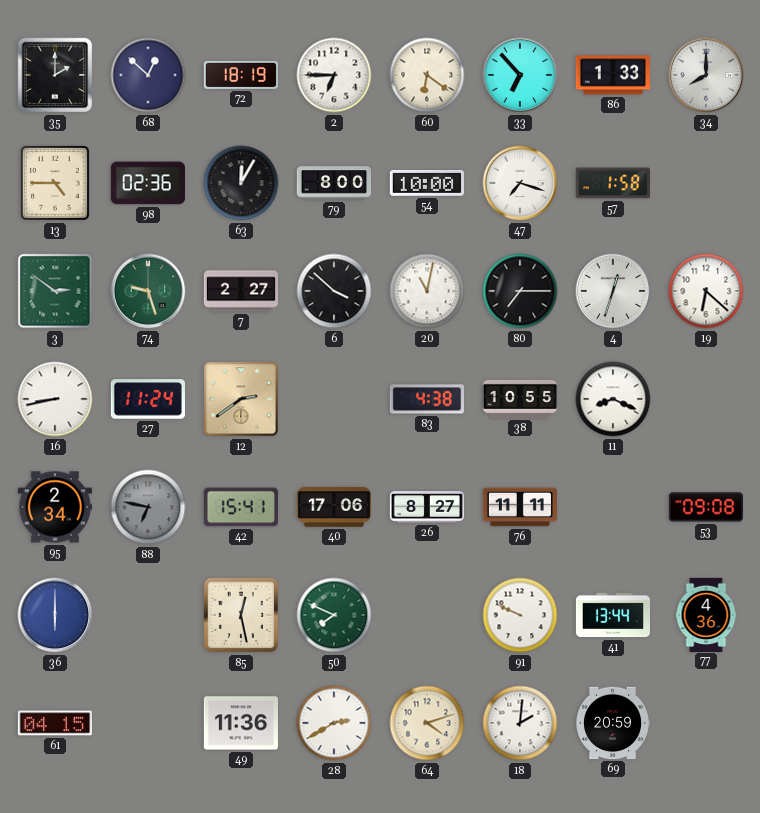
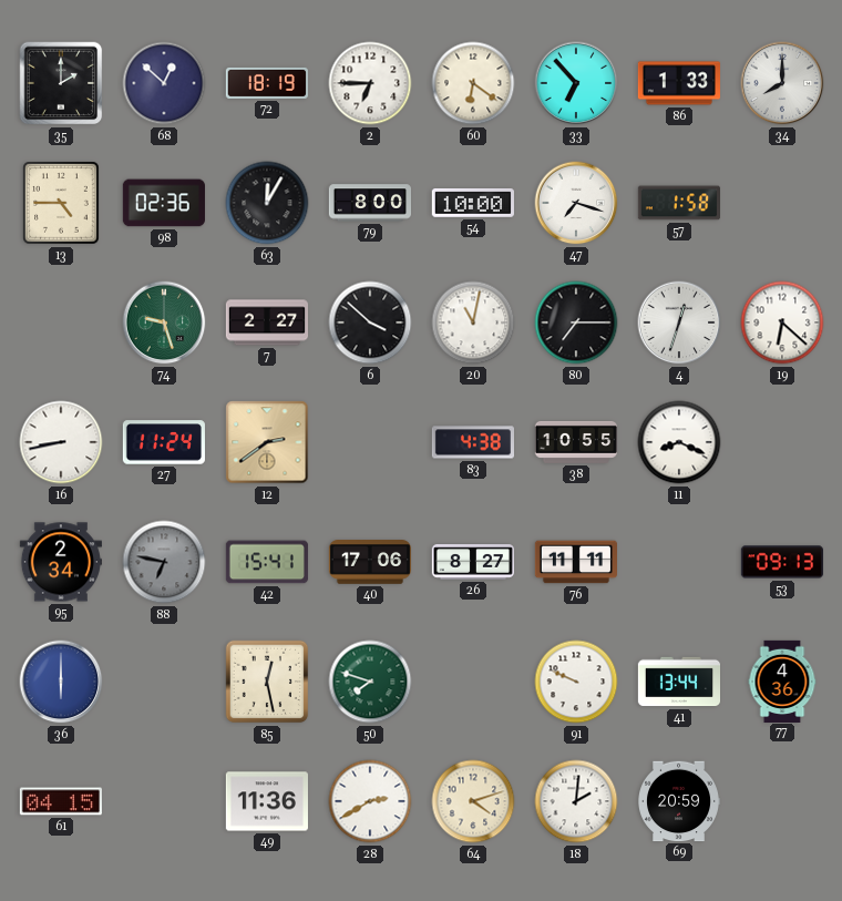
3: 2:51 -> none
53: 09:08 -> 09:13
50: 7:49 -> 7:48
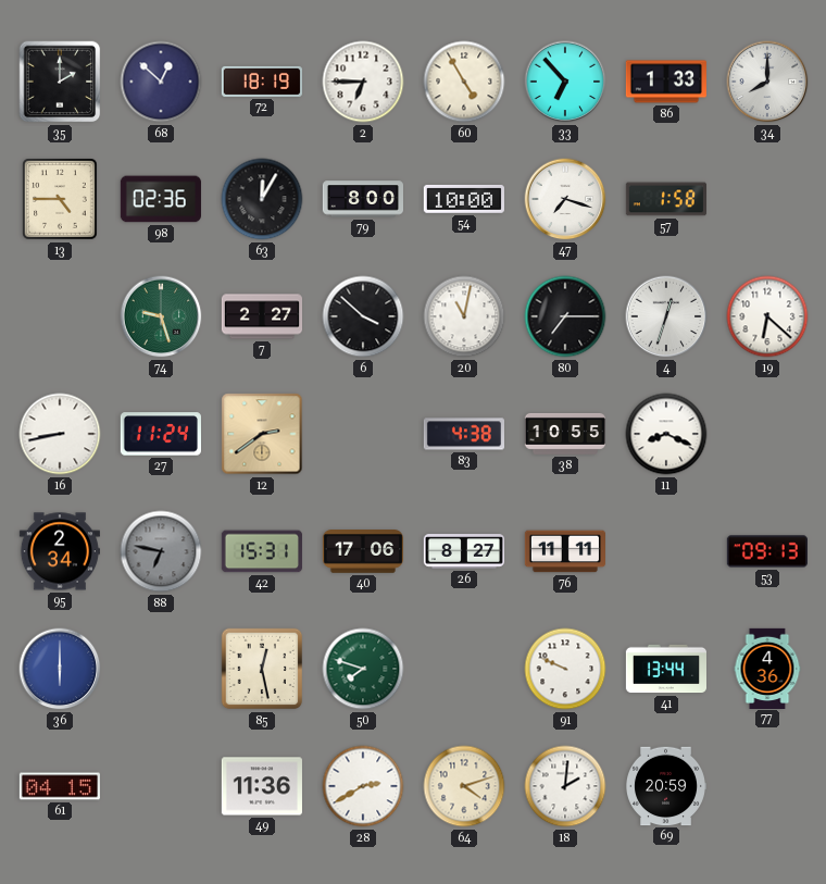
60: 6:21 -> 4:55
42: 15:41 -> 15:31
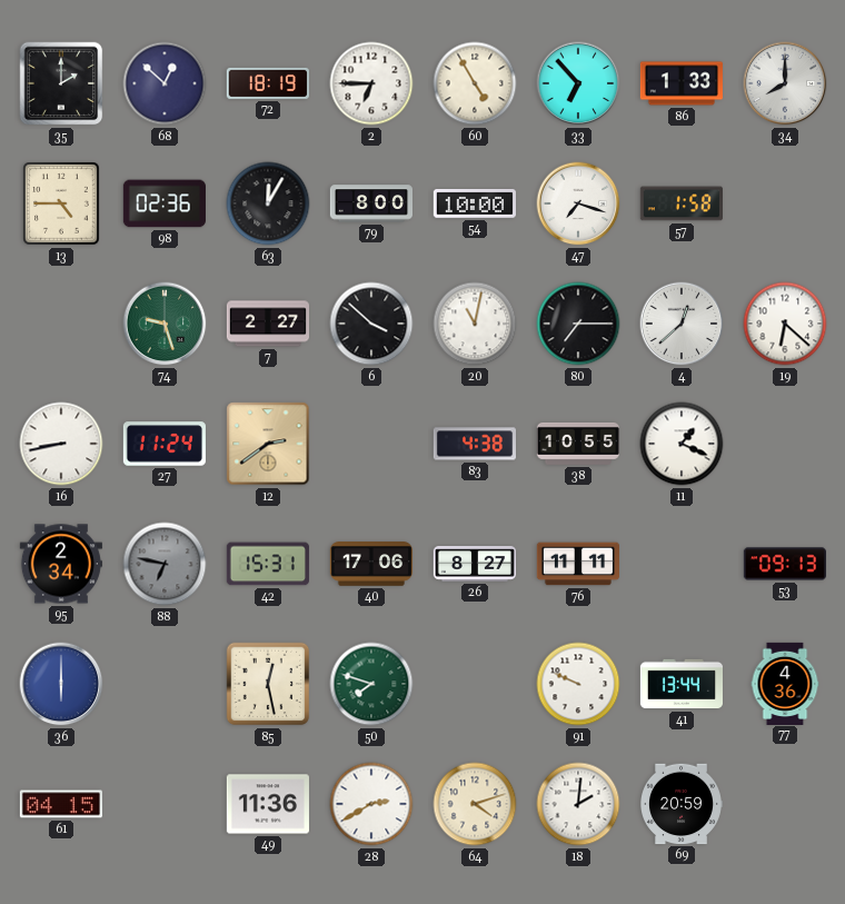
4: 12:33 -> 12:38
11: 8:19 -> 1:19
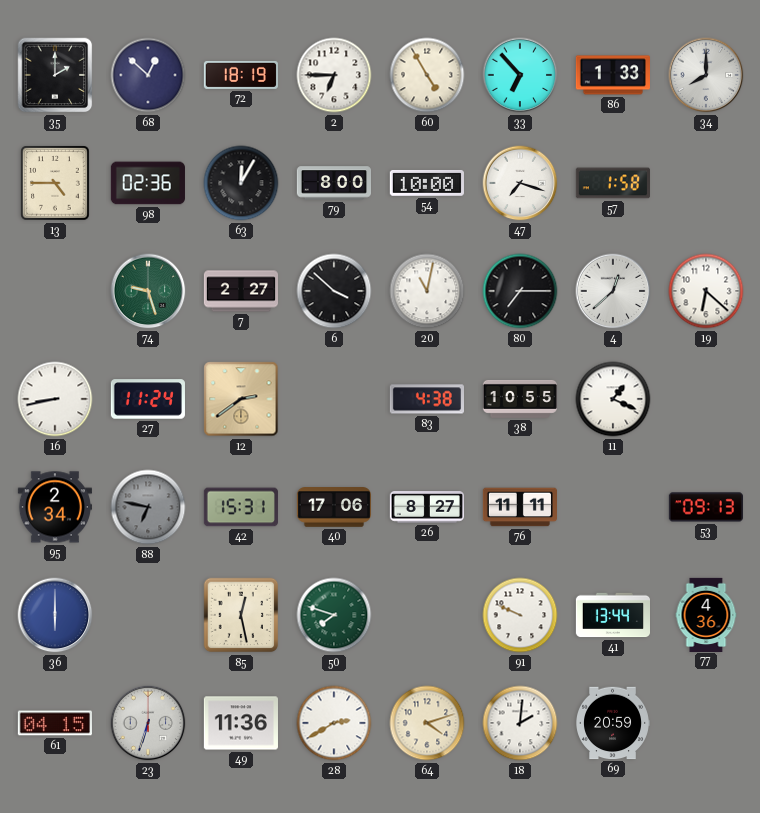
23: none -> 6:33
